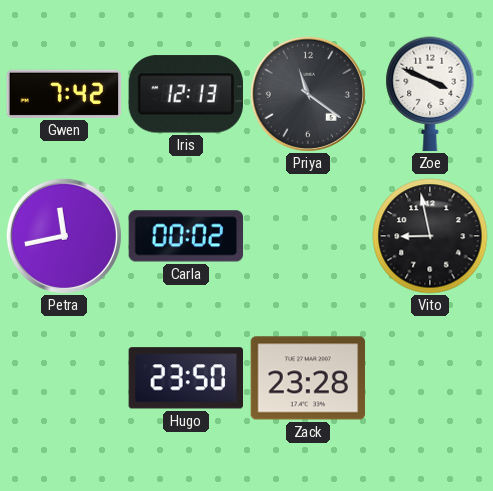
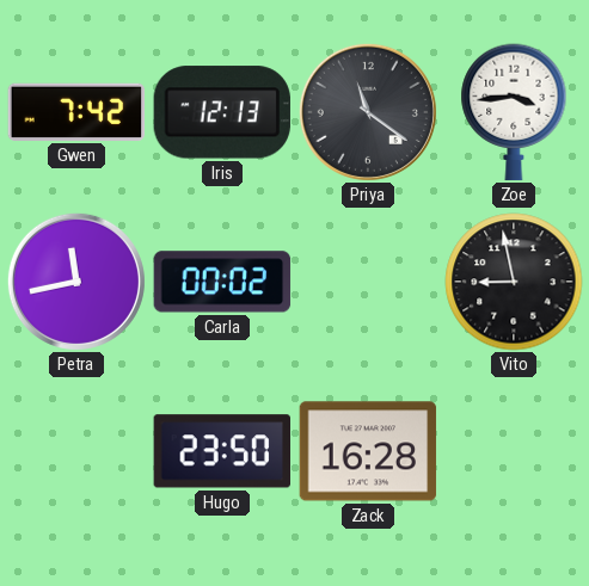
Zoe: 3:49 -> 3:44
Zack: 23:28 -> 16:28
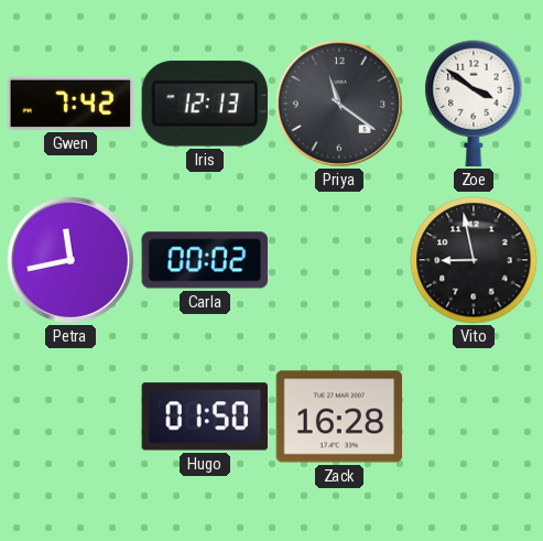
Zoe: 3:44 -> 3:51
Hugo: 23:50 -> 01:50
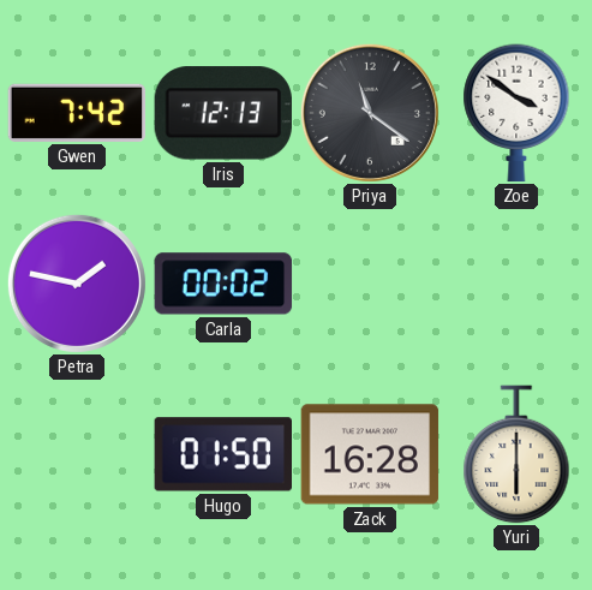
Petra: 11:43 -> 1:47
Vito: 8:58 -> none
Yuri: none -> 6:00
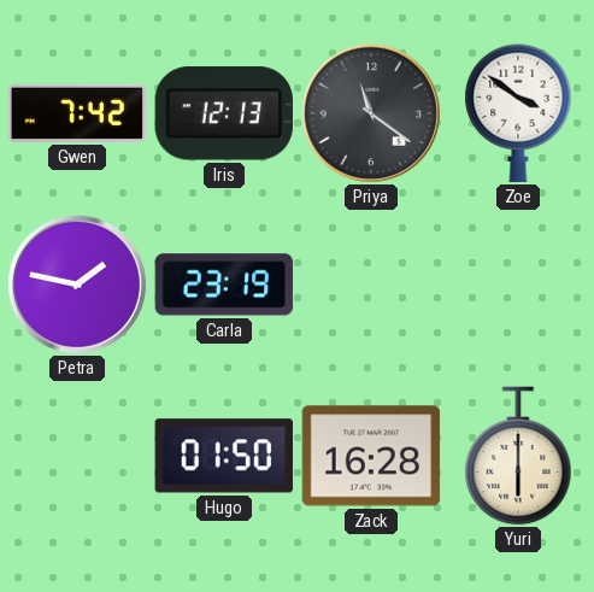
Carla: 00:02 -> 23:19
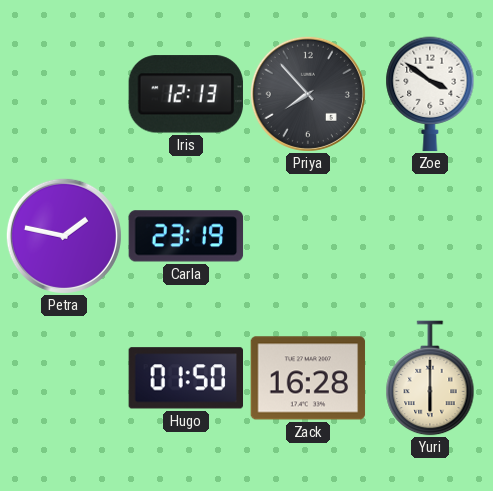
Gwen: 7:42 -> none
Priya: 11:21 -> 7:53
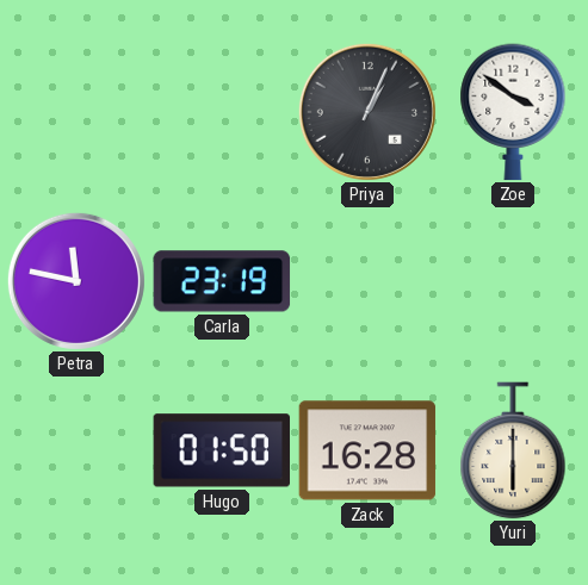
Iris: 12:13 -> none
Priya: 7:53 -> 1:04
Petra: 1:47 -> 11:47
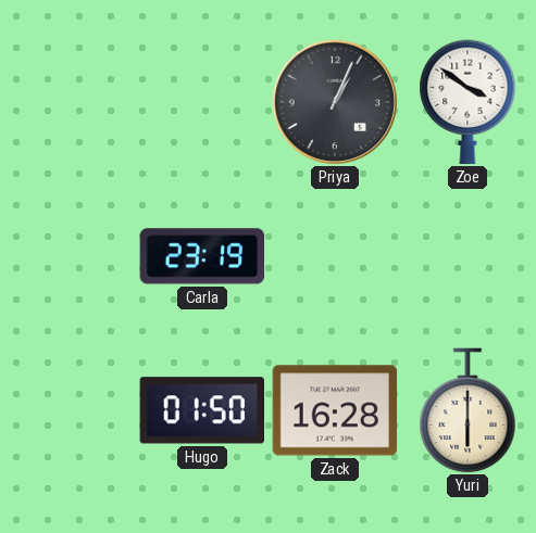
Petra: 11:47 -> none
